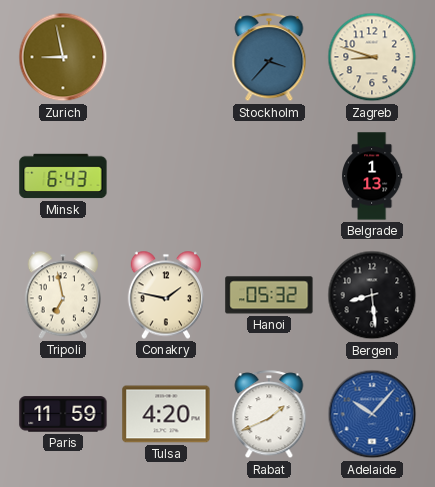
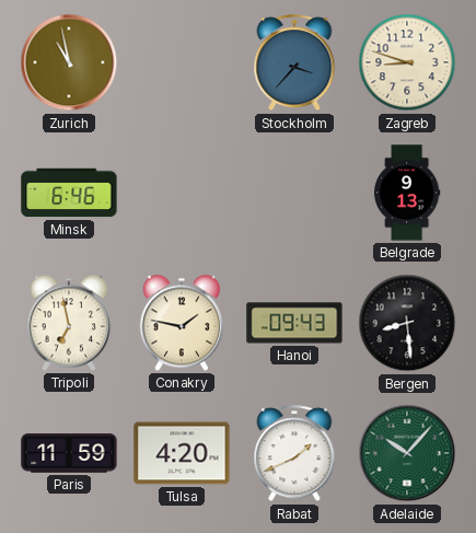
Zurich: 8:58 -> 10:58
Minsk: 6:43 -> 6:46
Belgrade: 1:13 -> 9:13
Hanoi: 05:32 -> 09:43
Adelaide dial: blue -> green
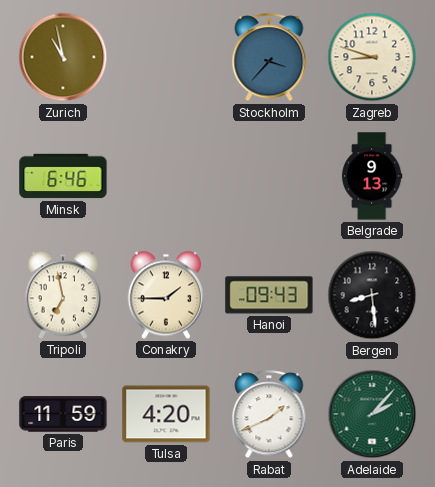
Conakry: 1:47 -> 1:45
Adelaide: 10:07 -> 2:07
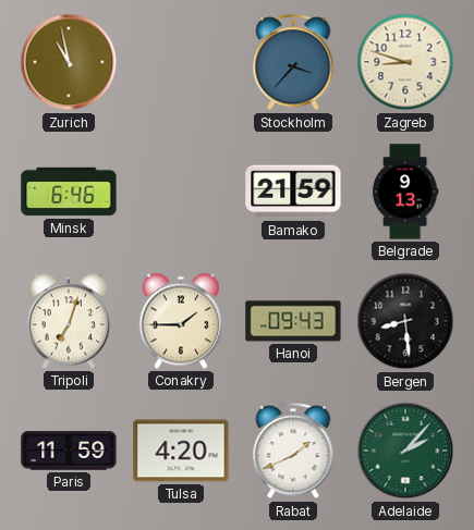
Bamako: none -> 21:59
Tripoli: 6:58 -> 7:03
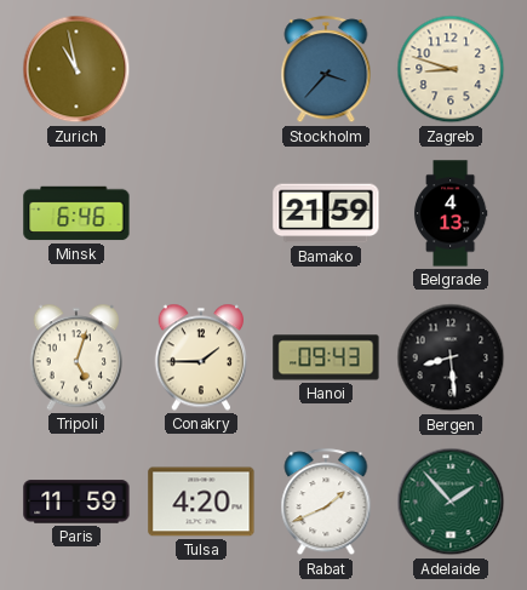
Belgrade: 9:13 -> 4:13
Tripoli: 7:03 -> 5:03
Adelaide: 2:07 -> 1:53
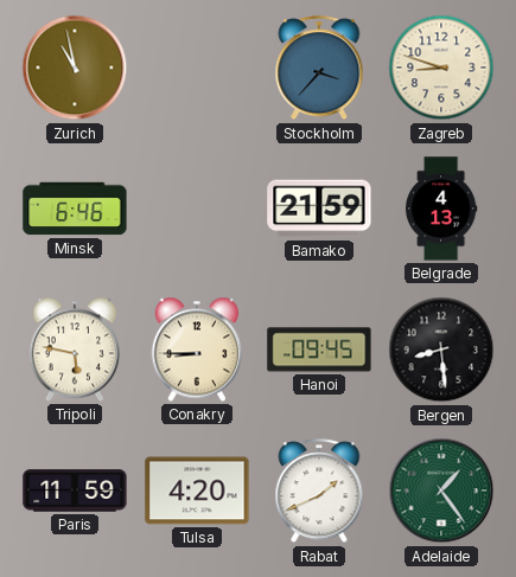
Tripoli: 5:03 -> 5:47
Conakry: 1:45 -> 8:45
Hanoi: 09:43 -> 09:45
Adelaide: 1:53 -> 1:24
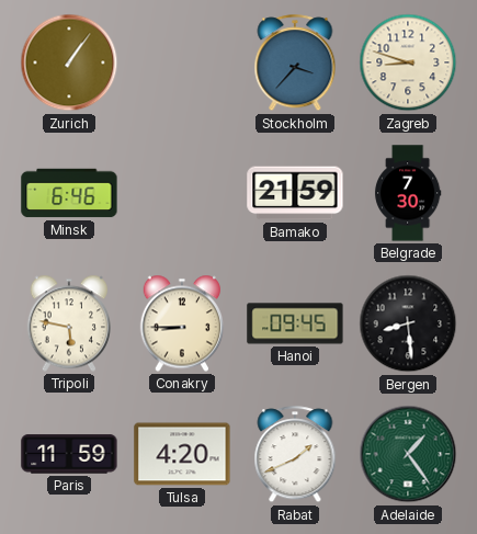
Zurich: 10:58 -> 1:06
Belgrade: 4:13 -> 7:30
